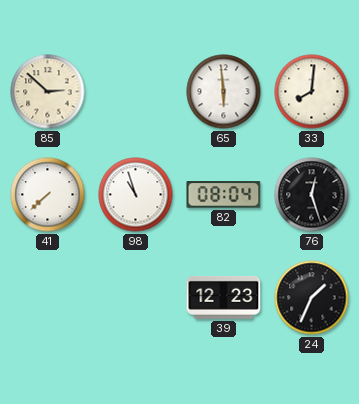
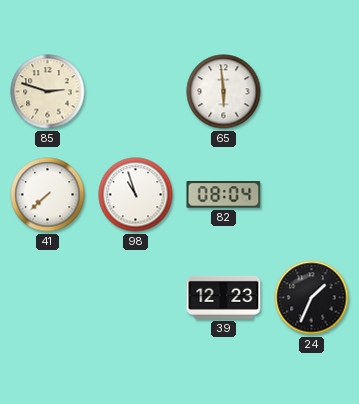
85: 2:52 -> 2:48
33: 8:01 -> none
76: 12:27 -> none
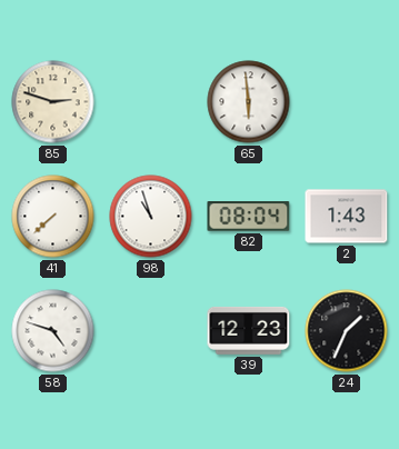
2: none -> 1:43
58: none -> 4:48
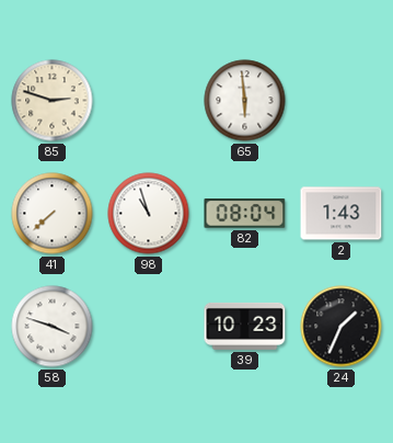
58: 4:48 -> 3:48
39: 12:23 -> 10:23
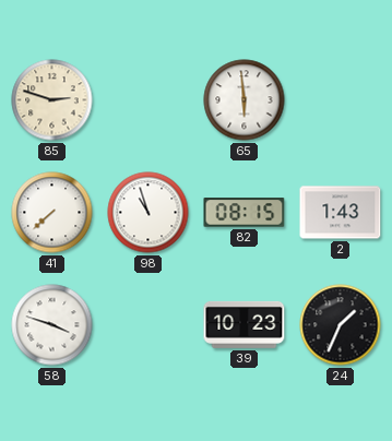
82: 08:04 -> 08:15
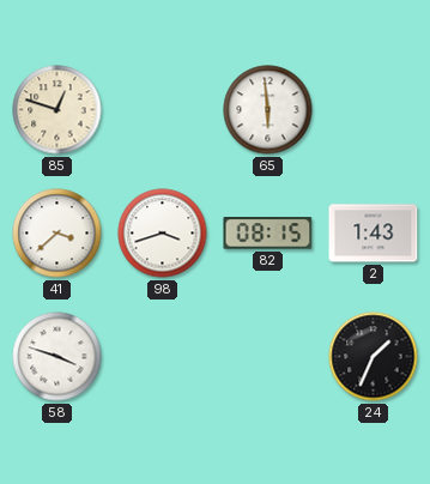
85: 2:48 -> 12:48
41: 7:38 -> 3:38
98: 10:57 -> 3:42
39: 10:23 -> none
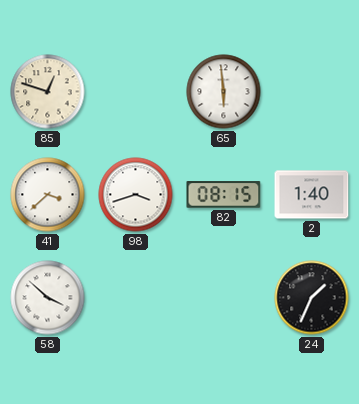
2: 1:43 -> 1:40
58: 3:48 -> 3:52
